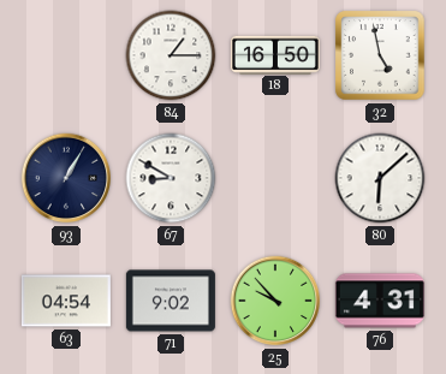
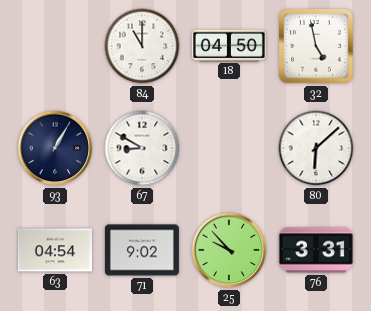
84: 1:15 -> 11:00
18: 16:50 -> 04:50
76: 4:31 -> 3:31
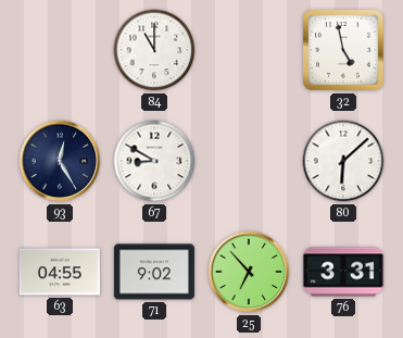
18: 04:50 -> none
93: 1:05 -> 12:25
63: 04:54 -> 04:55
25: 9:53 -> 6:53
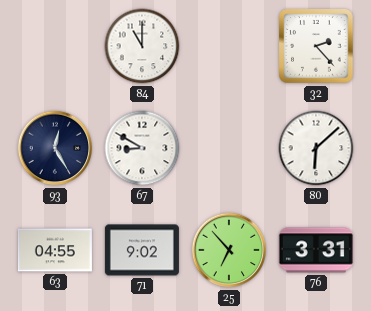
32: 4:58 -> 2:23
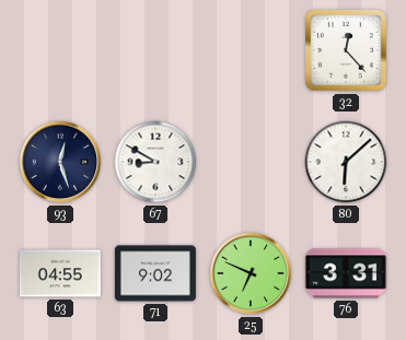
84: 11:00 -> none
32: 2:23 -> 12:23
93: 12:25 -> 12:27
25: 6:53 -> 6:49
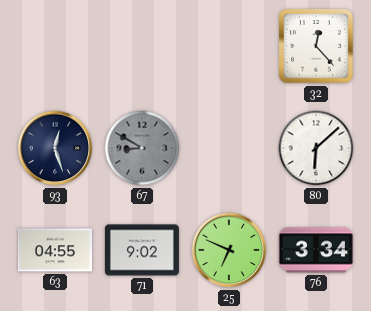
67 dial: white -> grey
76: 3:31 -> 3:34
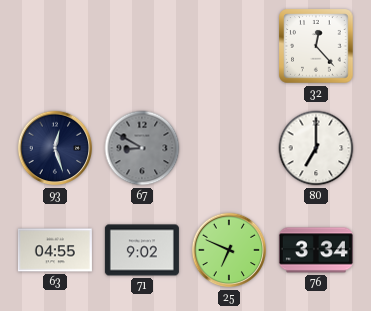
80: 6:08 -> 7:00
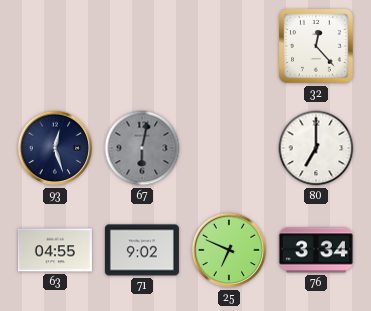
67: 8:50 -> 6:02
